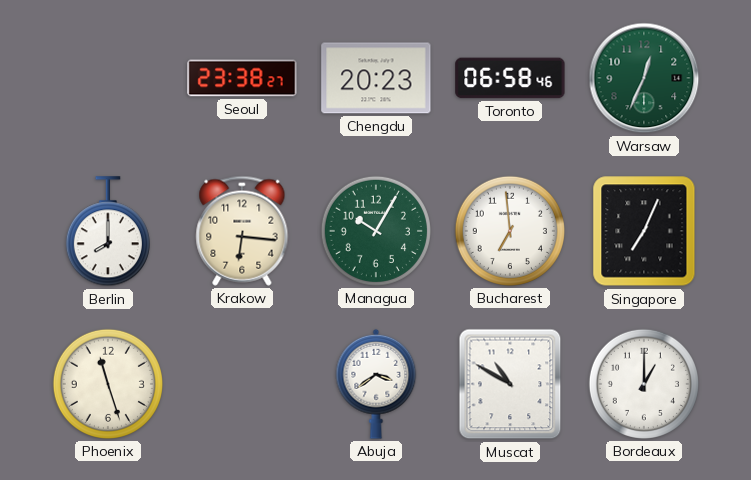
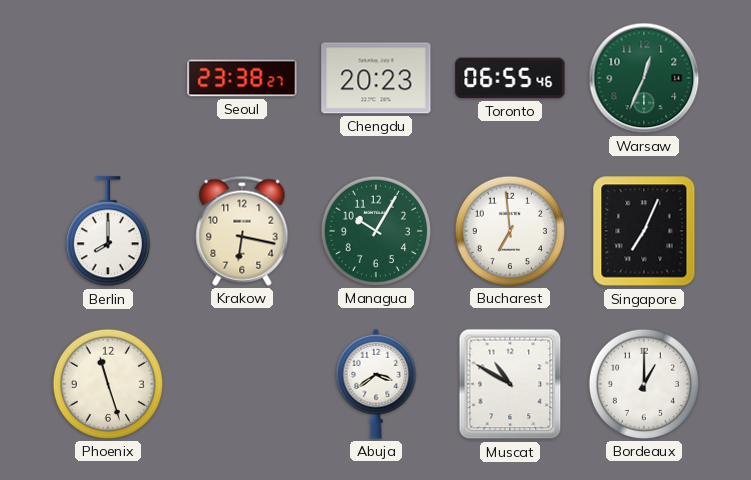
Toronto: 06:58 -> 06:55
Krakow: 6:16 -> 6:17
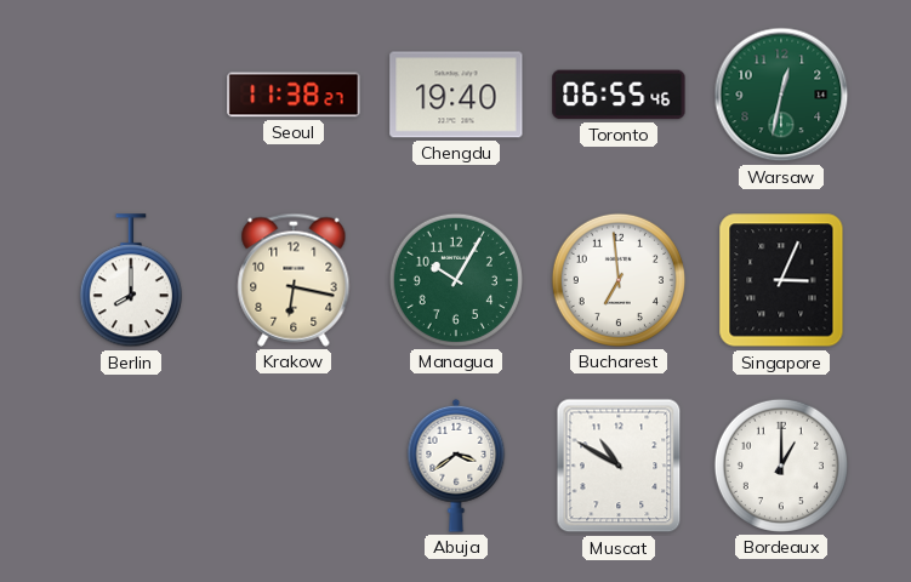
Seoul: 23:38 -> 11:38
Chengdu: 20:23 -> 19:40
Warsaw: 12:34 -> 12:32
Singapore: 7:04 -> 3:04
Phoenix: 11:27 -> none
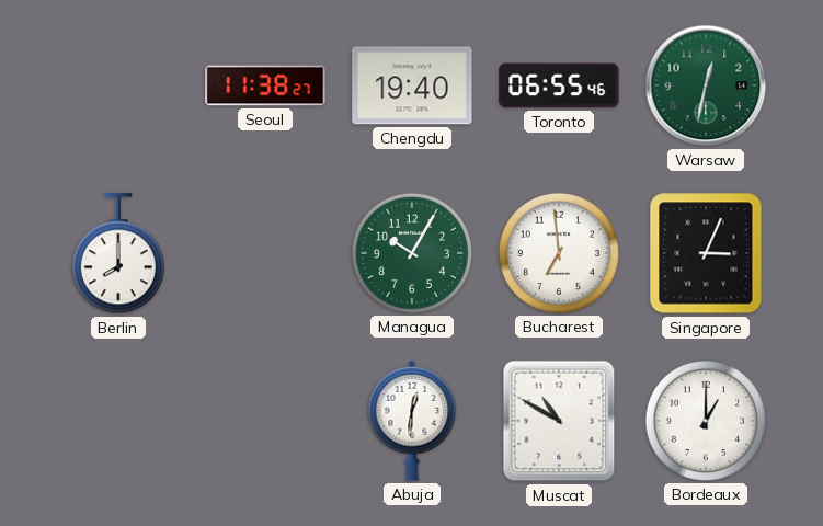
Krakow: 6:17 -> none
Abuja: 3:39 -> 12:31
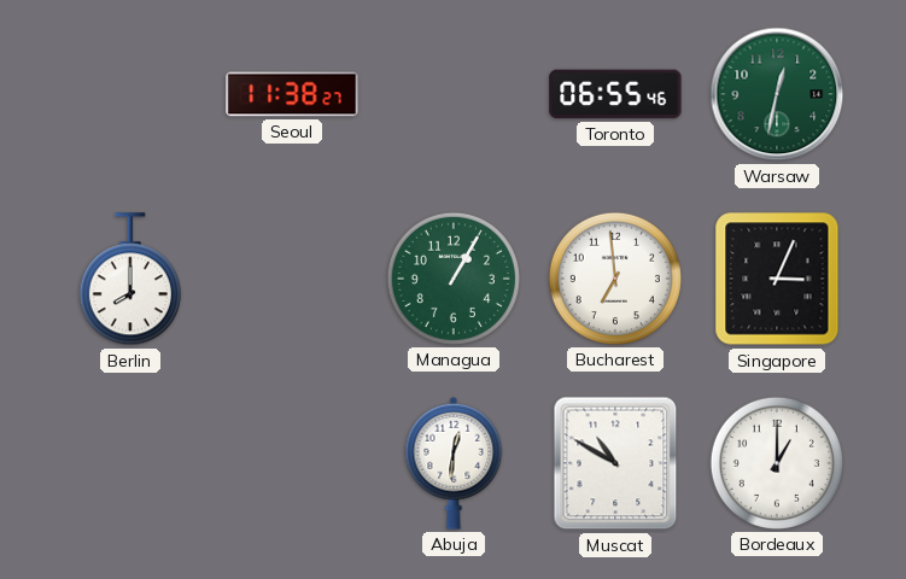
Chengdu: 19:40 -> none
Managua: 10:05 -> 1:05
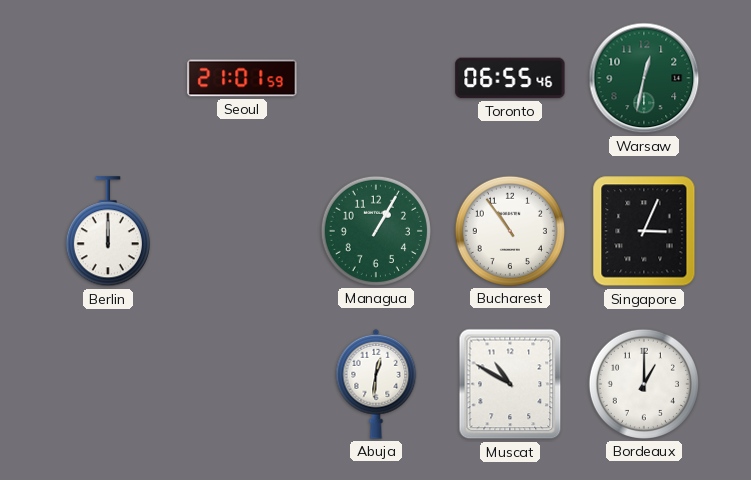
Seoul: 11:38 -> 21:01
Berlin: 8:00 -> 12:00
Bucharest: 6:59 -> 10:54
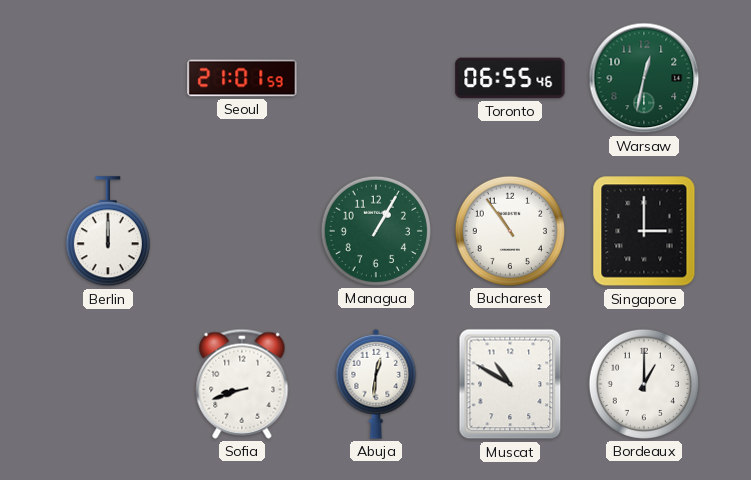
Singapore: 3:04 -> 3:00
Sofia: none -> 8:42
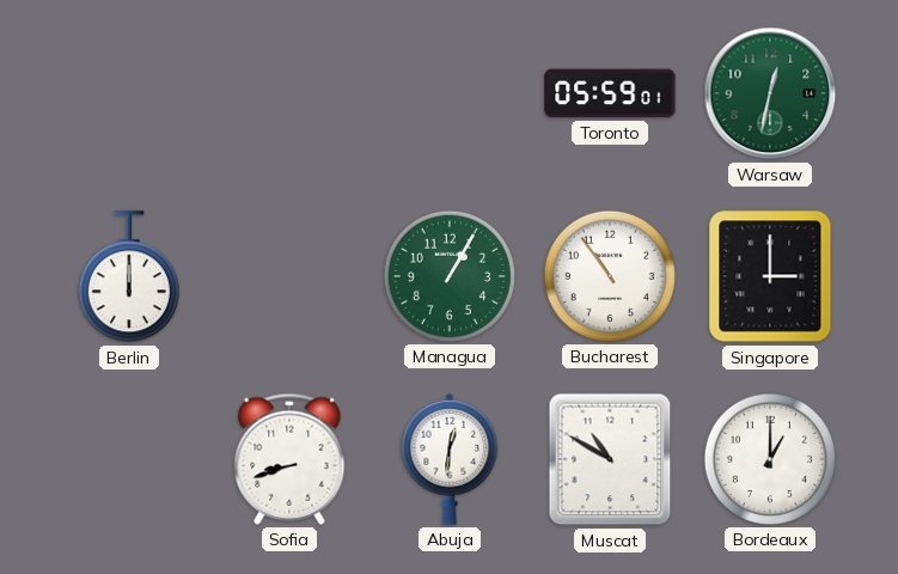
Seoul: 21:01 -> none
Toronto: 06:55 -> 05:59
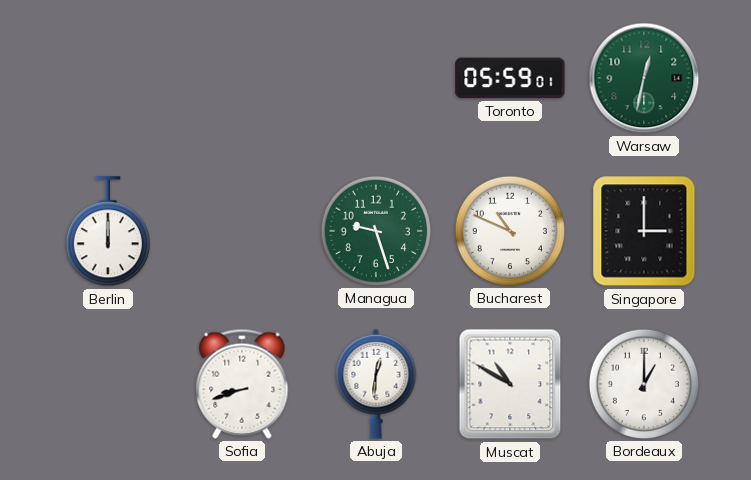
Managua: 1:05 -> 9:27
Bucharest: 10:54 -> 10:49
